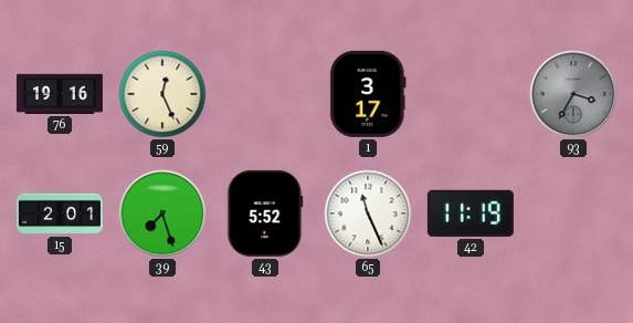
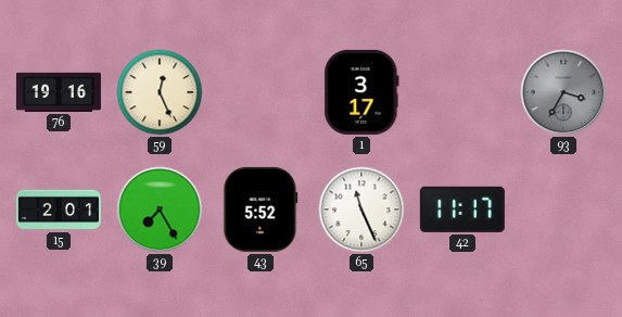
39: 7:27 -> 7:25
42: 11:19 -> 11:17
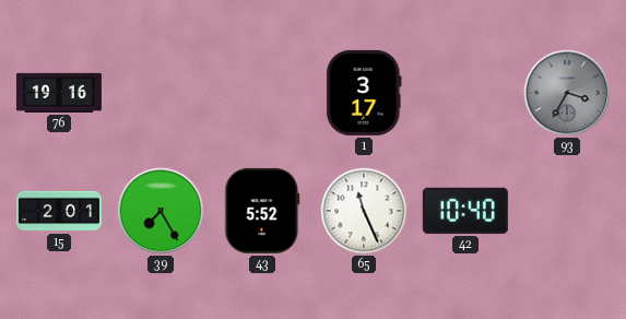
59: 12:26 -> none
42: 11:17 -> 10:40
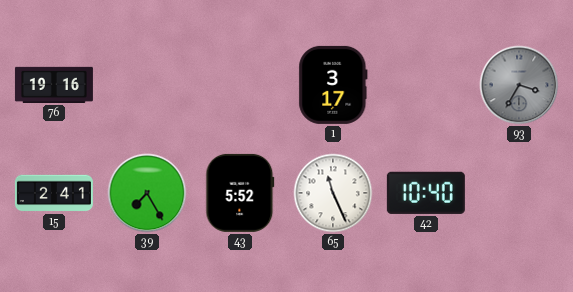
15: 2:01 -> 2:41
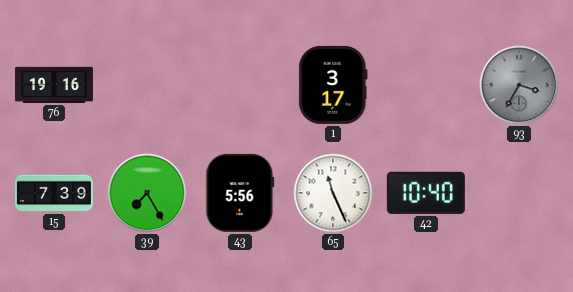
15: 2:41 -> 7:39
43: 5:52 -> 5:56
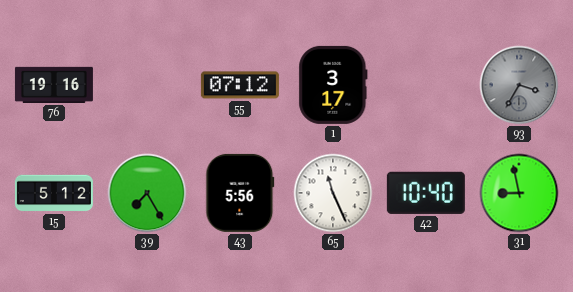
55: none -> 07:12
15: 7:39 -> 5:12
31: none -> 8:58
